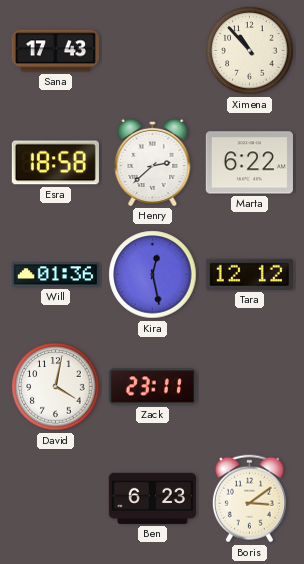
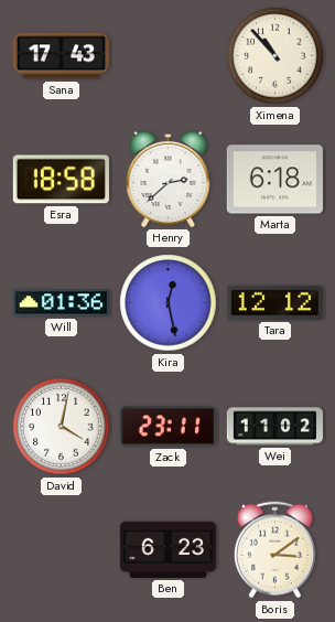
Marta: 6:22 -> 6:18
Wei: none -> 11:02
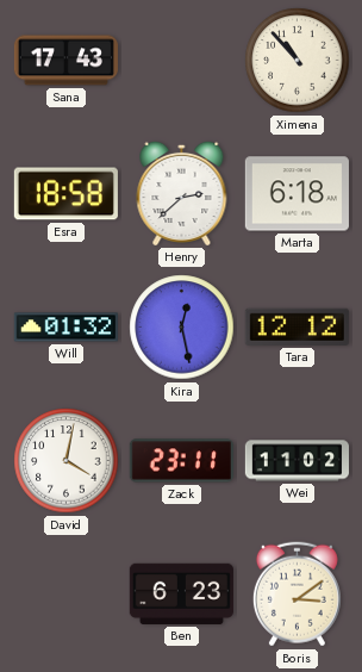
Will: 01:36 -> 01:32
